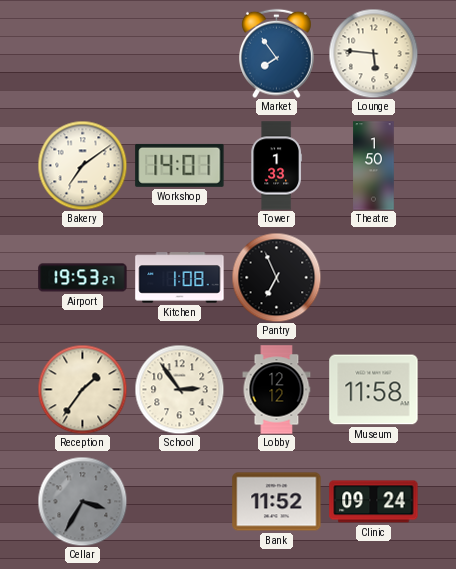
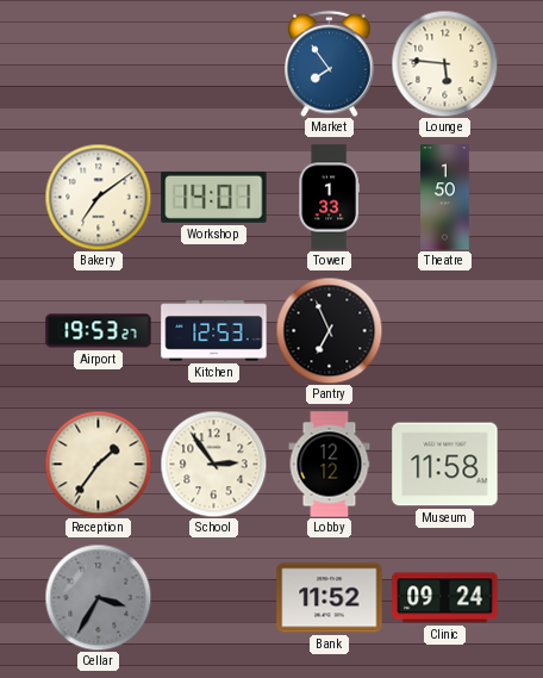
Kitchen: 1:08 -> 12:53
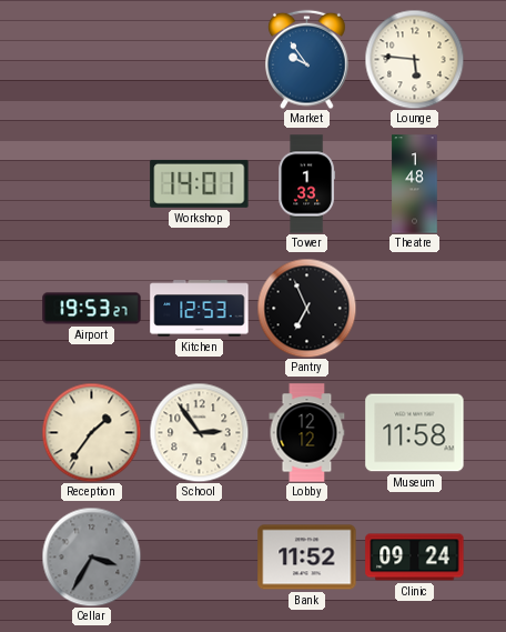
Market: 7:54 -> 9:54
Bakery: 7:09 -> none
Theatre: 1:50 -> 1:48
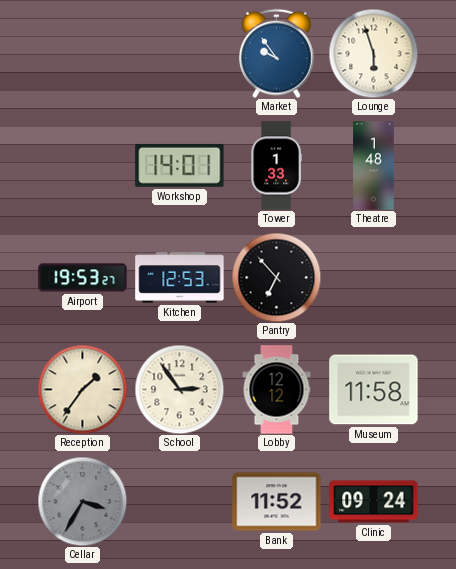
Lounge: 5:46 -> 5:57
Pantry: 6:56 -> 6:53
